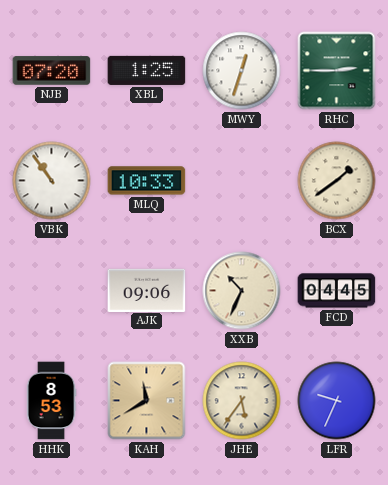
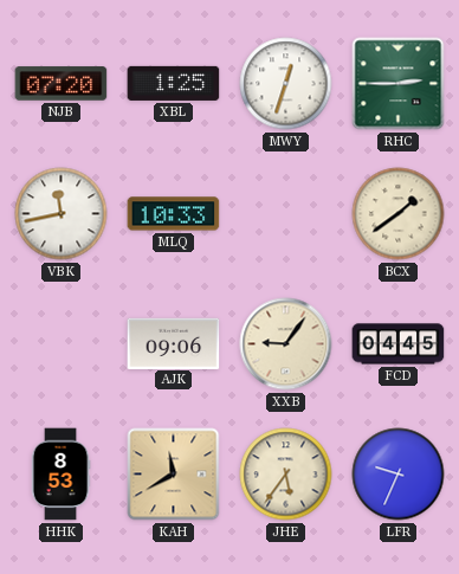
VBK: 10:54 -> 11:43
XXB: 10:34 -> 9:06
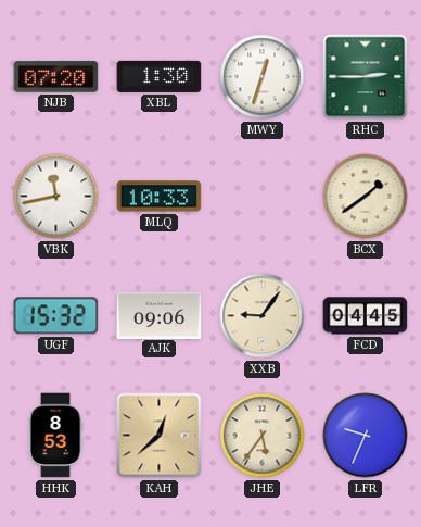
XBL: 1:25 -> 1:30
UGF: none -> 15:32
KAH: 11:40 -> 12:38
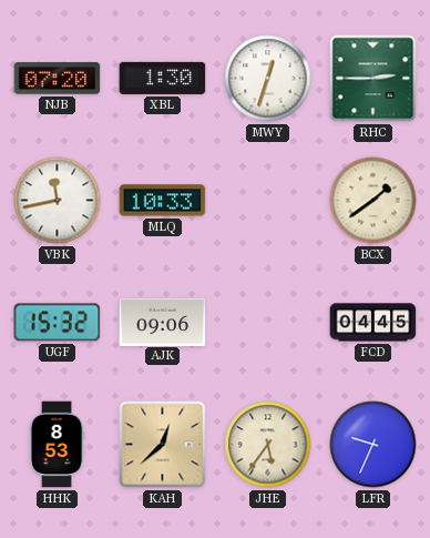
XXB: 9:06 -> none
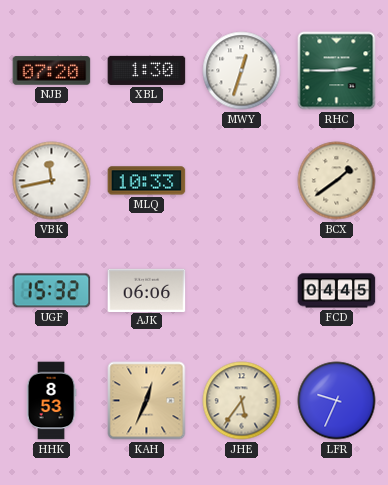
AJK: 09:06 -> 06:06
KAH: 12:38 -> 12:34
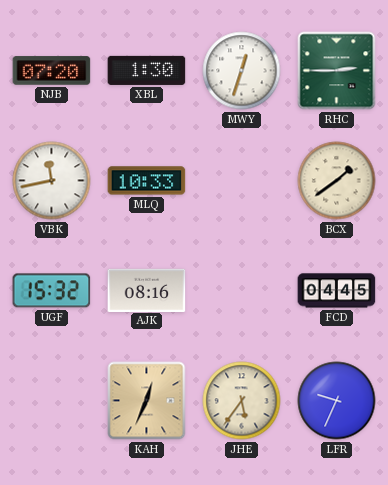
AJK: 06:06 -> 08:16
HHK: 8:53 -> none
